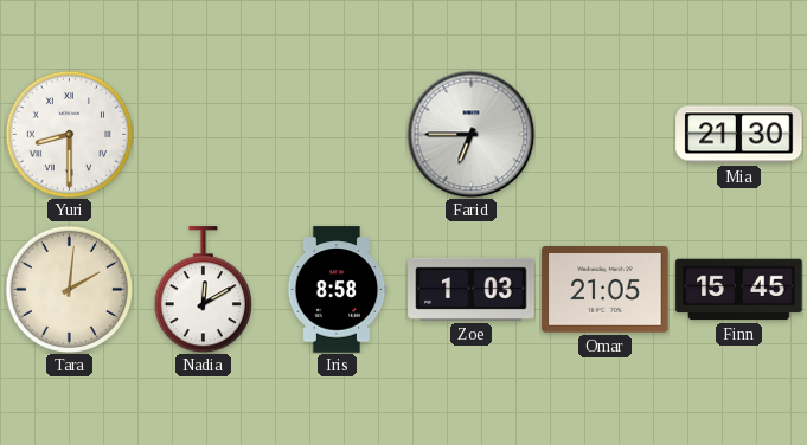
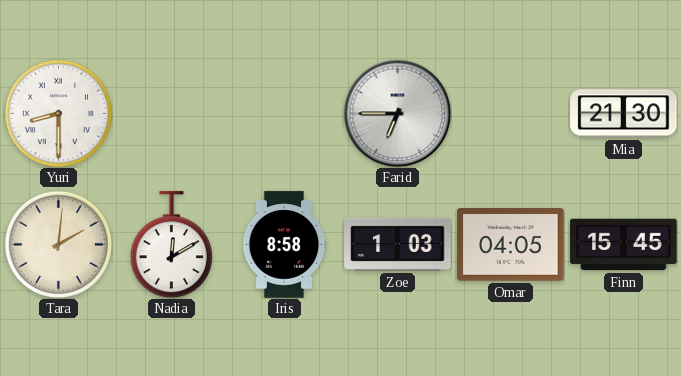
Omar: 21:05 -> 04:05
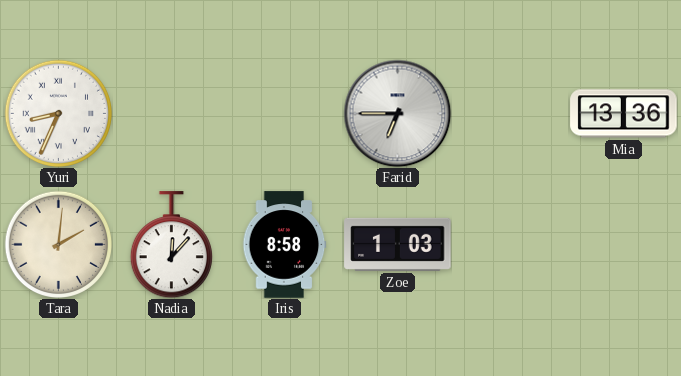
Yuri: 8:30 -> 8:34
Mia: 21:30 -> 13:36
Nadia: 12:10 -> 12:07
Omar: 04:05 -> none
Finn: 15:45 -> none
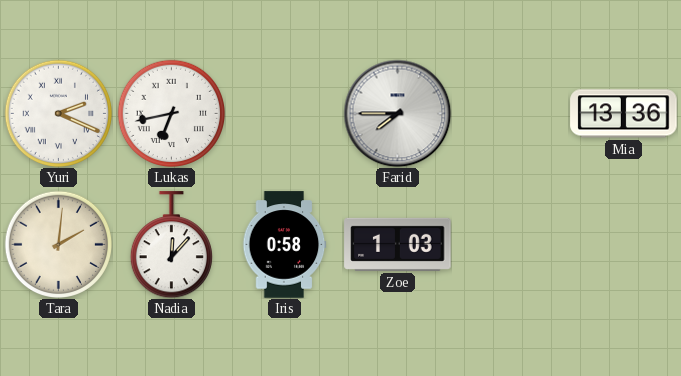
Yuri: 8:34 -> 2:19
Lukas: none -> 6:43
Farid: 6:45 -> 7:45
Iris: 8:58 -> 0:58
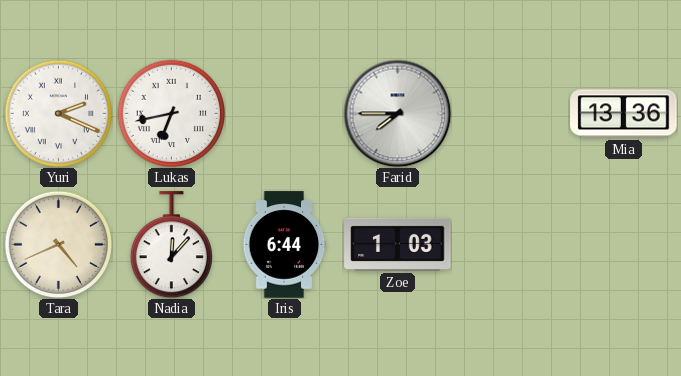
Tara: 2:01 -> 4:41
Iris: 0:58 -> 6:44
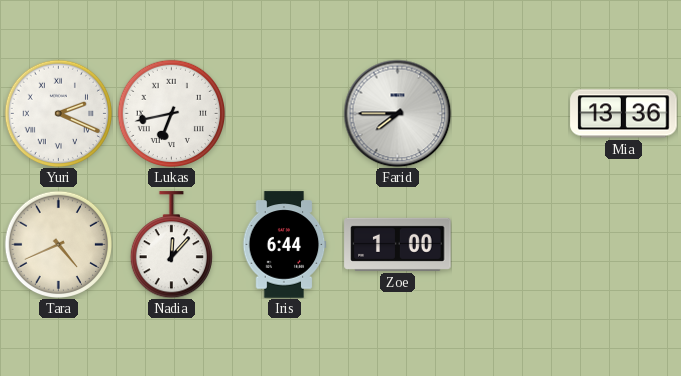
Zoe: 1:03 -> 1:00
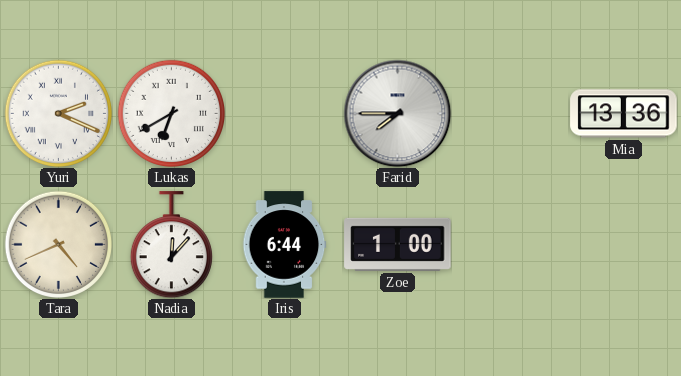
Lukas: 6:43 -> 6:40
